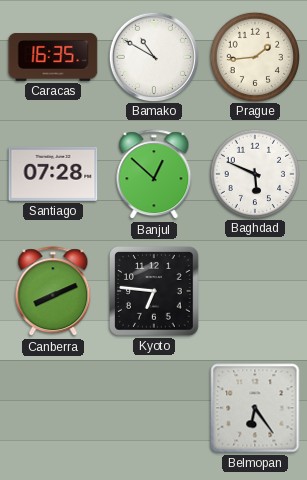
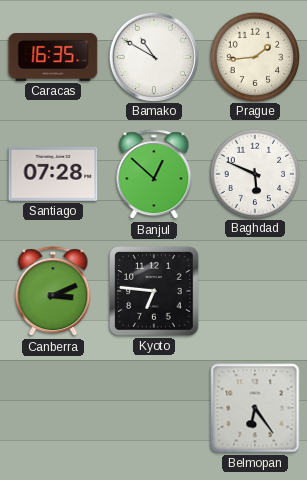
Canberra: 8:11 -> 3:11
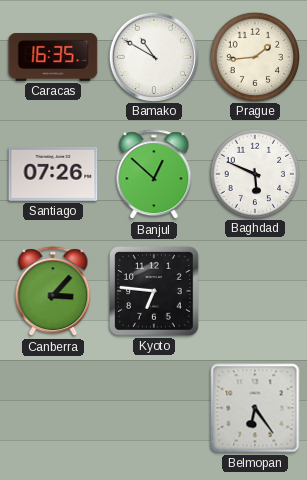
Santiago: 07:28 -> 07:26
Canberra: 3:11 -> 3:07
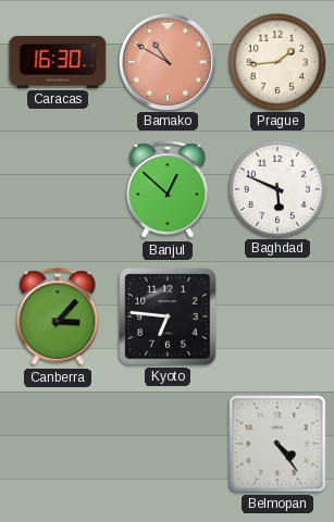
Caracas: 16:35 -> 16:30
Bamako dial: white -> salmon
Santiago: 07:26 -> none
Belmopan: 6:24 -> 4:24
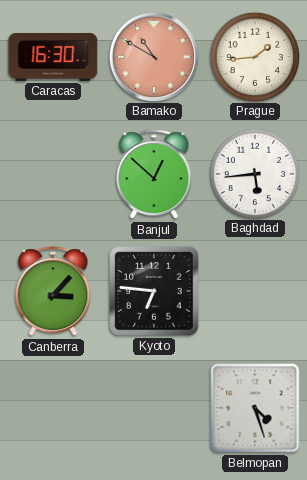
Baghdad: 5:49 -> 5:44
Belmopan: 4:24 -> 4:27
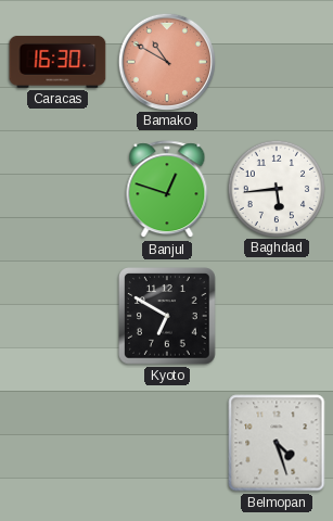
Prague: 1:44 -> none
Banjul: 12:52 -> 12:48
Canberra: 3:07 -> none
Kyoto: 6:46 -> 6:50
